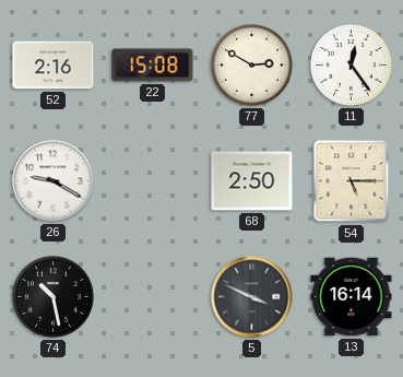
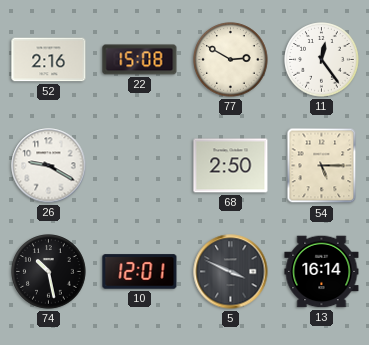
10: none -> 12:01
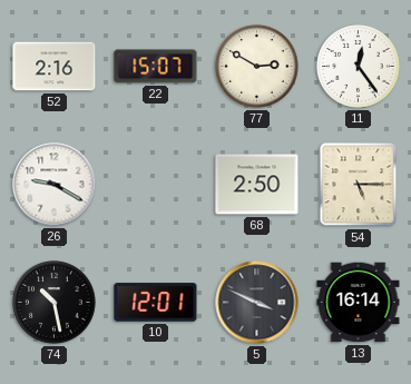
22: 15:08 -> 15:07
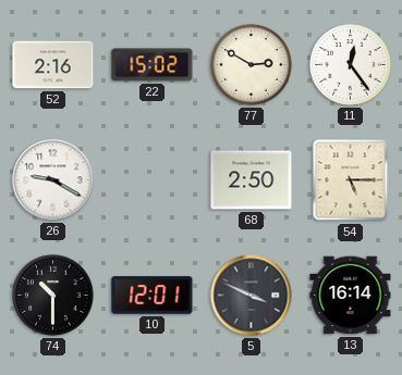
22: 15:07 -> 15:02
74: 10:28 -> 10:30
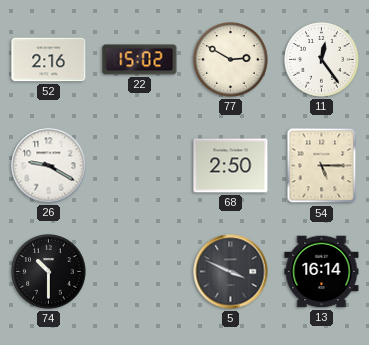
10: 12:01 -> none
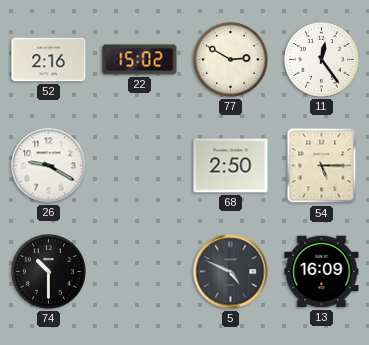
5: 3:49 -> 4:49
13: 16:14 -> 16:09
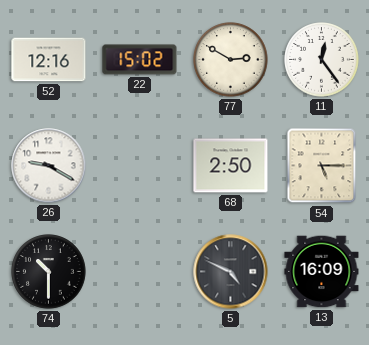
52: 2:16 -> 12:16
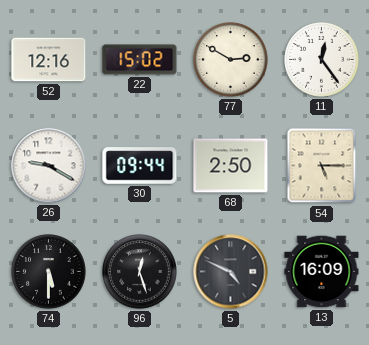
30: none -> 09:44
74: 10:30 -> 5:30
96: none -> 12:27
